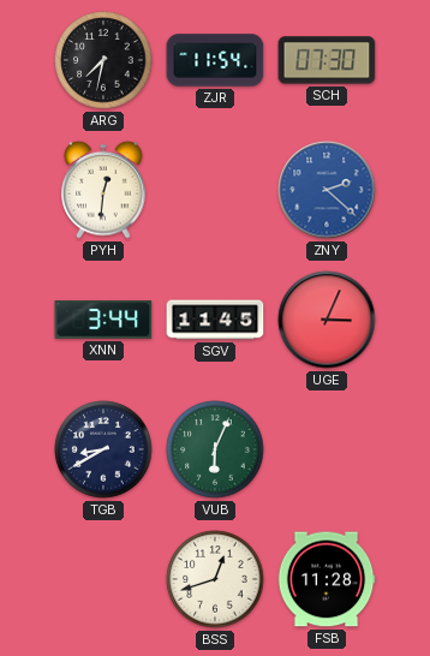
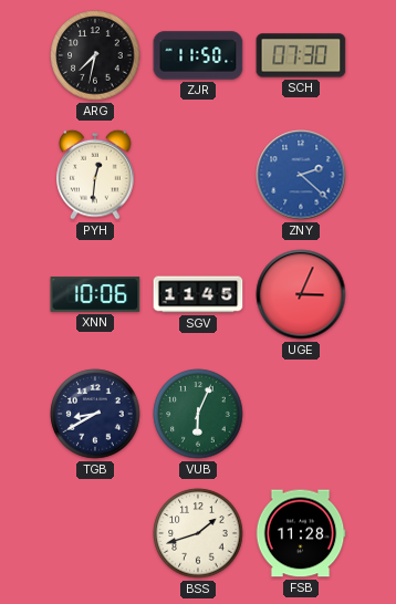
ZJR: 11:54 -> 11:50
XNN: 3:44 -> 10:06
BSS: 12:42 -> 1:42
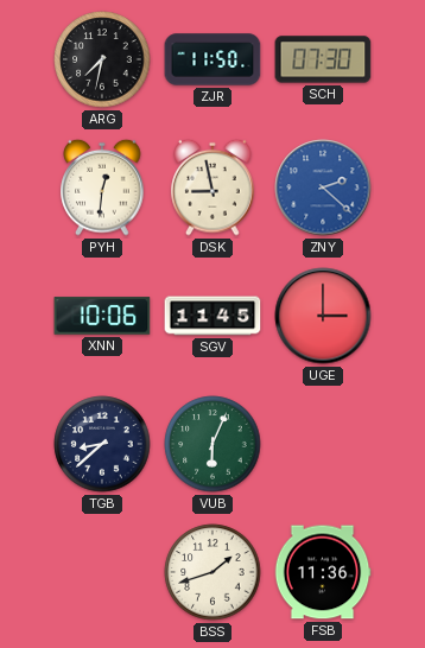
DSK: none -> 8:58
UGE: 3:04 -> 3:00
TGB: 8:40 -> 8:38
FSB: 11:28 -> 11:36
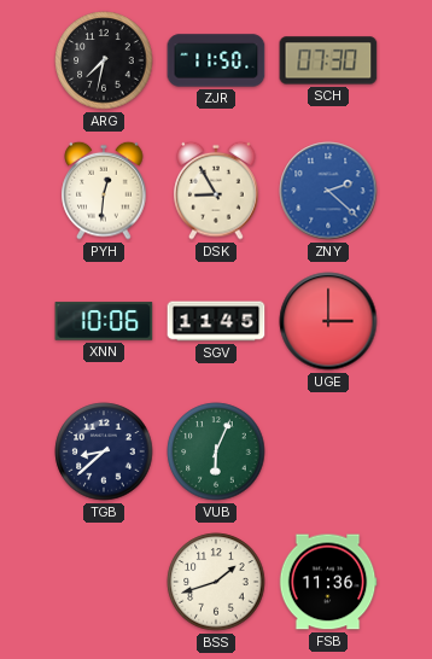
DSK: 8:58 -> 8:55
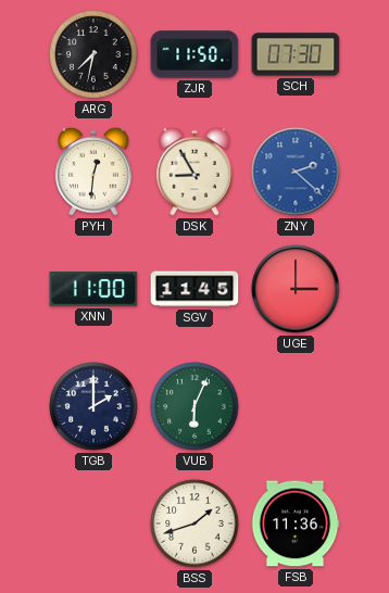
XNN: 10:06 -> 11:00
TGB: 8:38 -> 2:00
